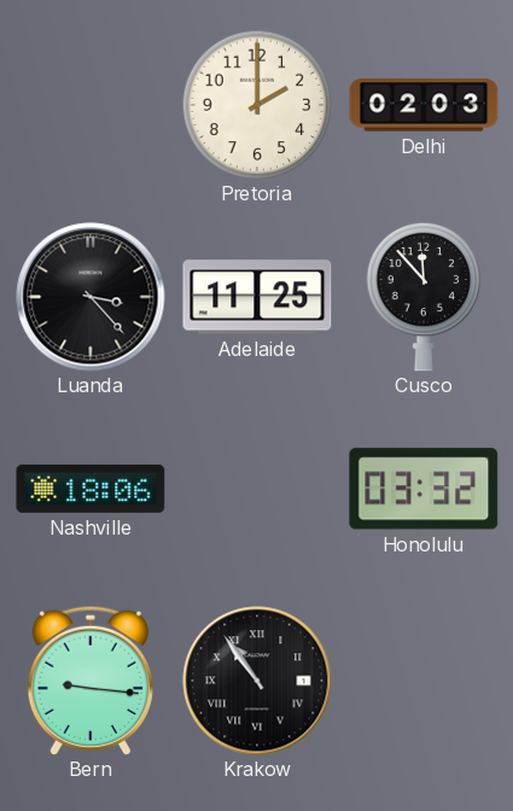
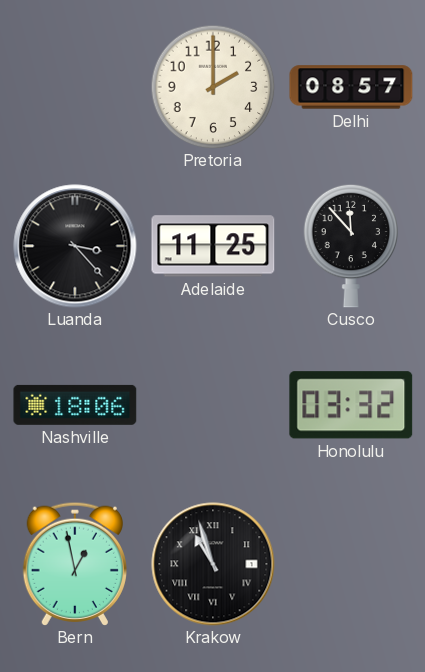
Delhi: 02:03 -> 08:57
Bern: 9:16 -> 12:58
Krakow: 10:54 -> 10:57
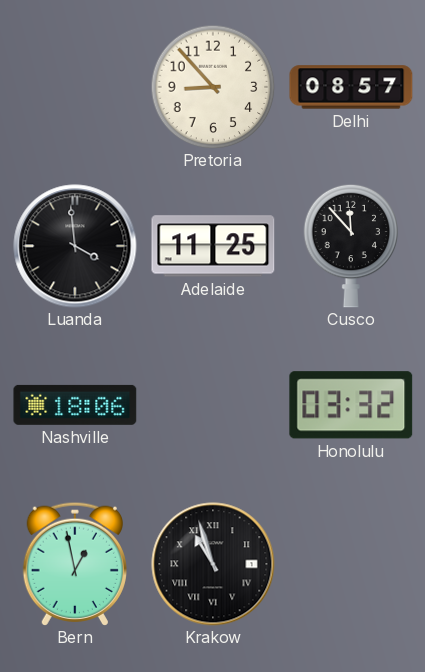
Pretoria: 2:00 -> 8:53
Luanda: 3:23 -> 3:59
